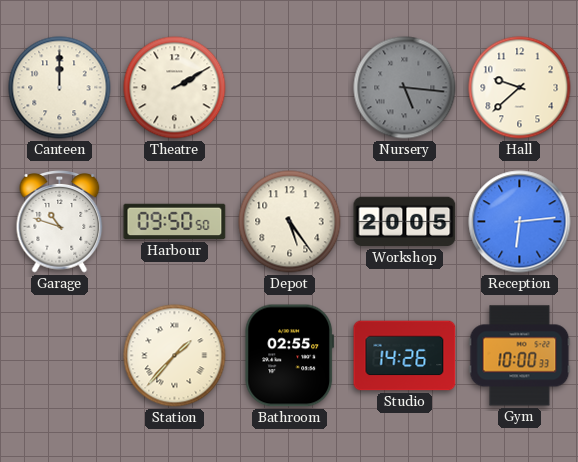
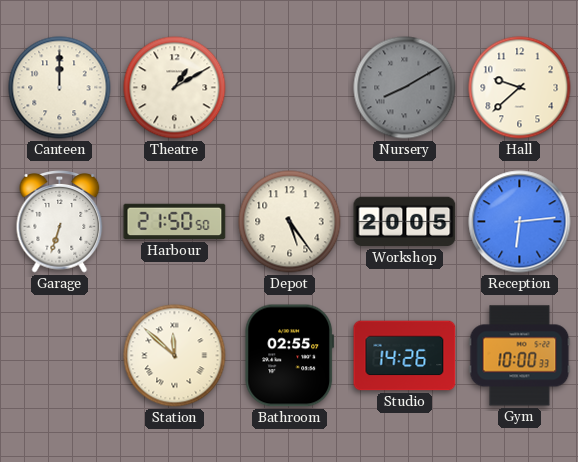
Theatre: 2:10 -> 1:10
Nursery: 5:16 -> 8:10
Garage: 10:48 -> 6:33
Harbour: 09:50 -> 21:50
Station: 1:37 -> 11:52
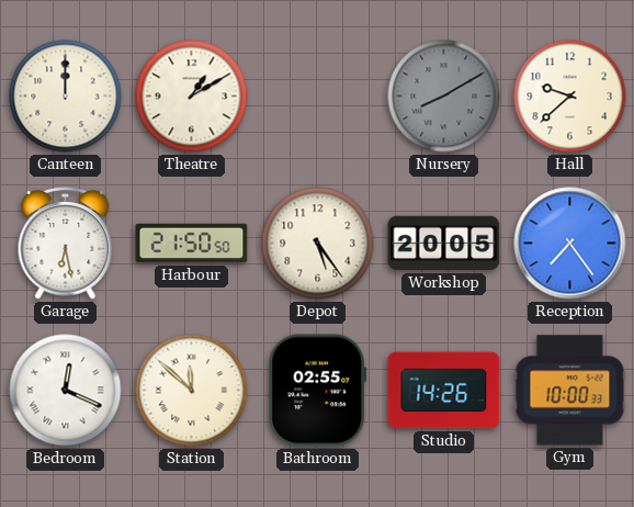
Garage: 6:33 -> 6:28
Reception: 6:14 -> 7:24
Bedroom: none -> 12:19
